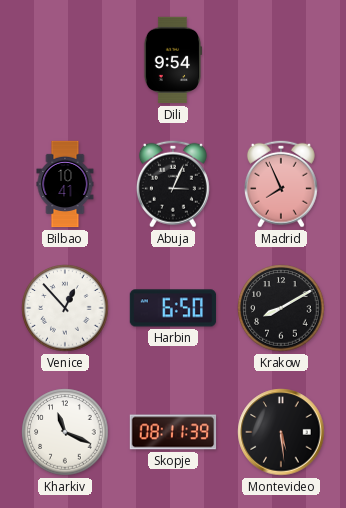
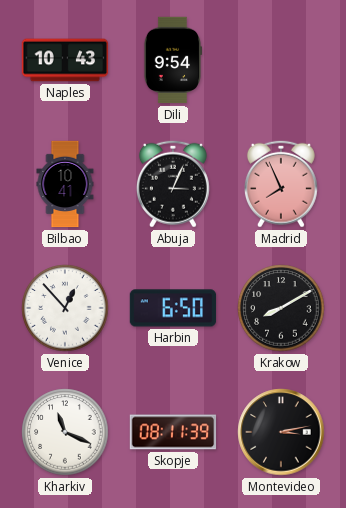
Naples: none -> 10:43
Montevideo: 5:29 -> 3:13
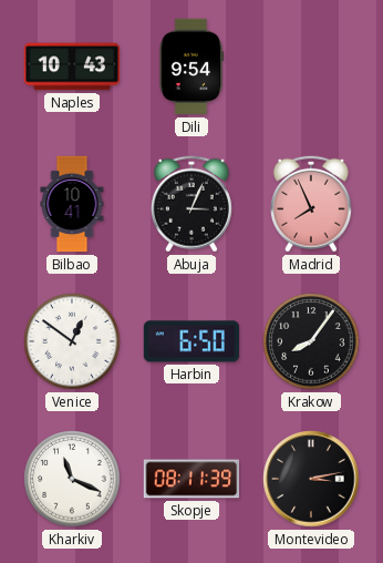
Venice: 12:53 -> 12:51
Krakow: 8:10 -> 8:06
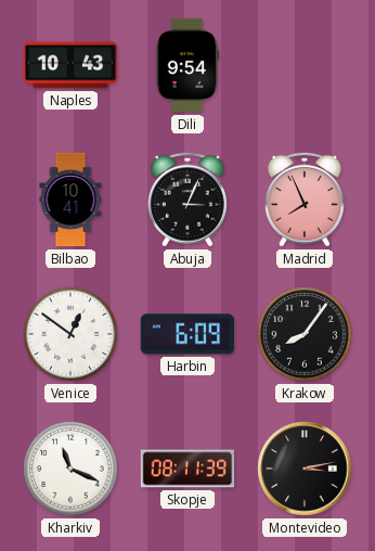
Harbin: 6:50 -> 6:09
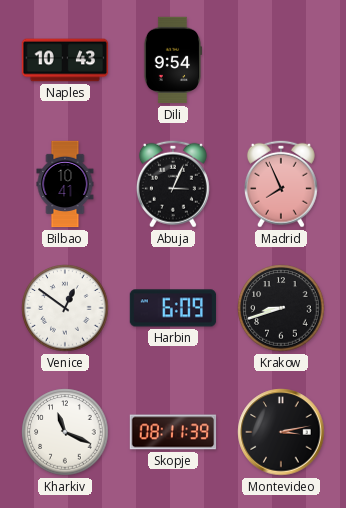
Krakow: 8:06 -> 8:42
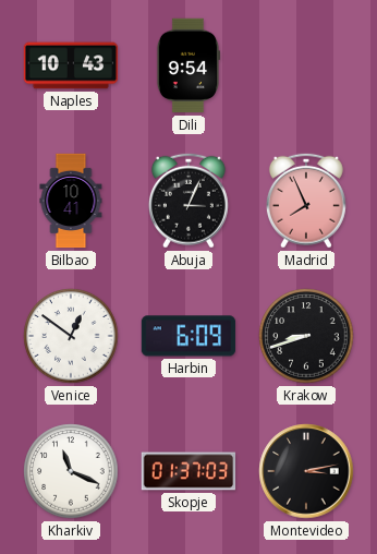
Skopje: 08:11 -> 01:37
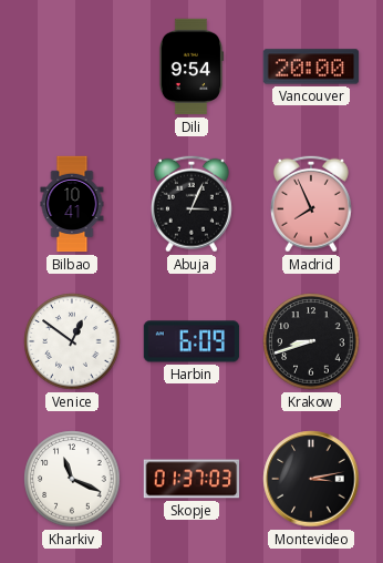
Naples: 10:43 -> none
Vancouver: none -> 20:00
